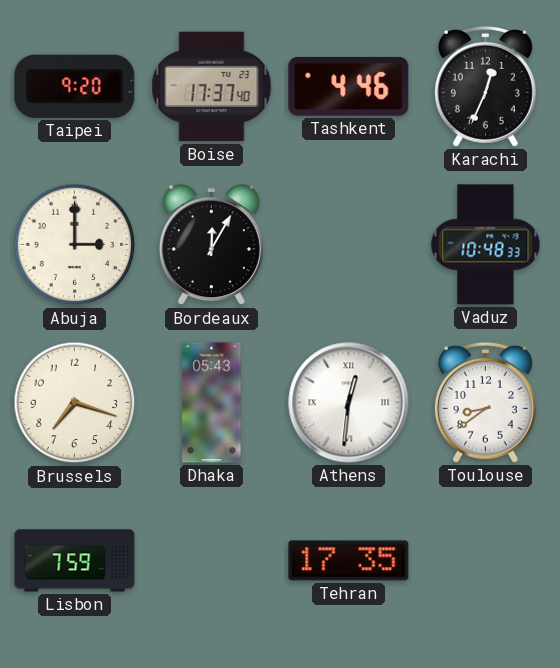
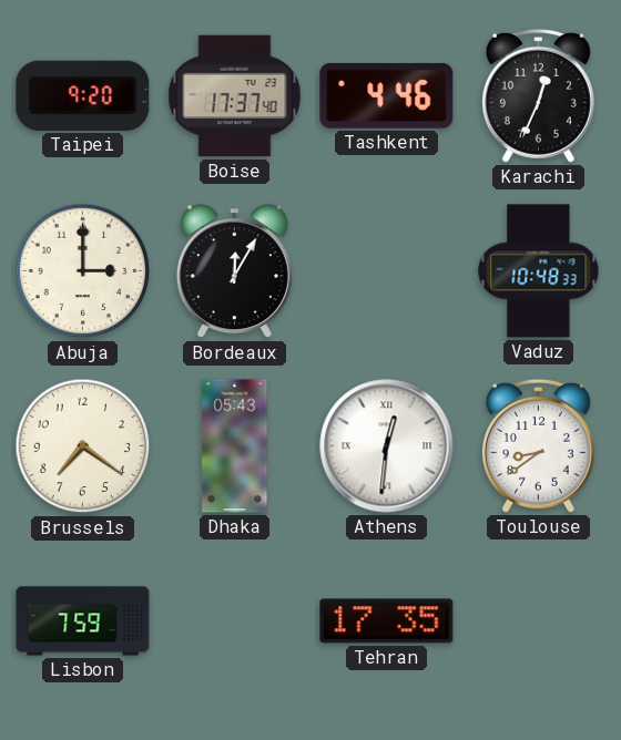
Brussels: 7:18 -> 7:21
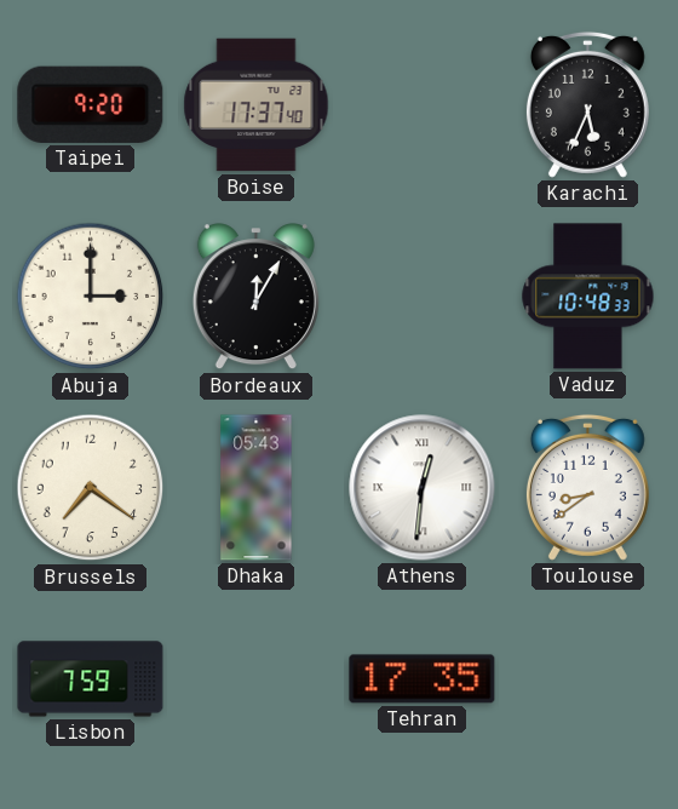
Tashkent: 4:46 -> none
Karachi: 12:34 -> 5:34
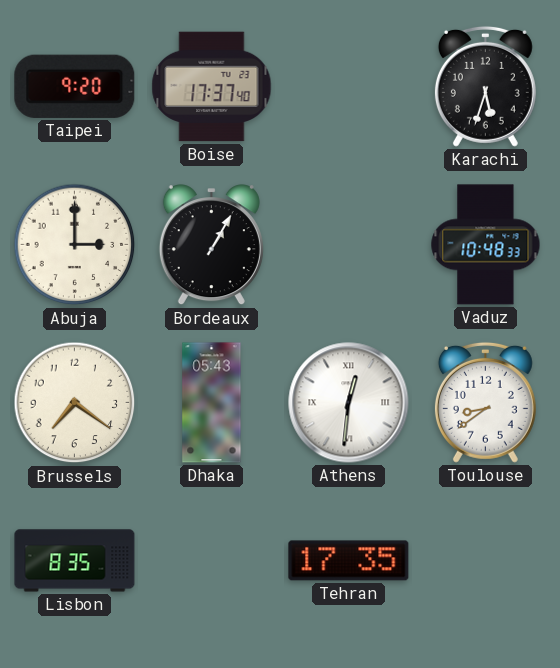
Karachi: 5:34 -> 5:33
Bordeaux: 12:05 -> 1:05
Lisbon: 7:59 -> 8:35
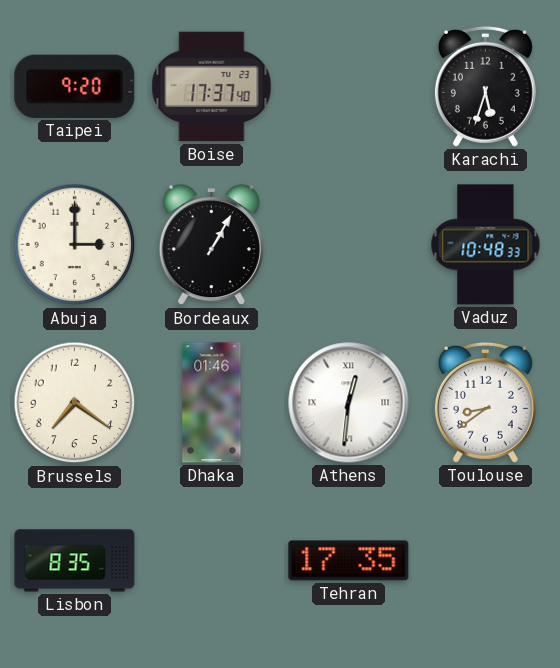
Dhaka: 05:43 -> 01:46
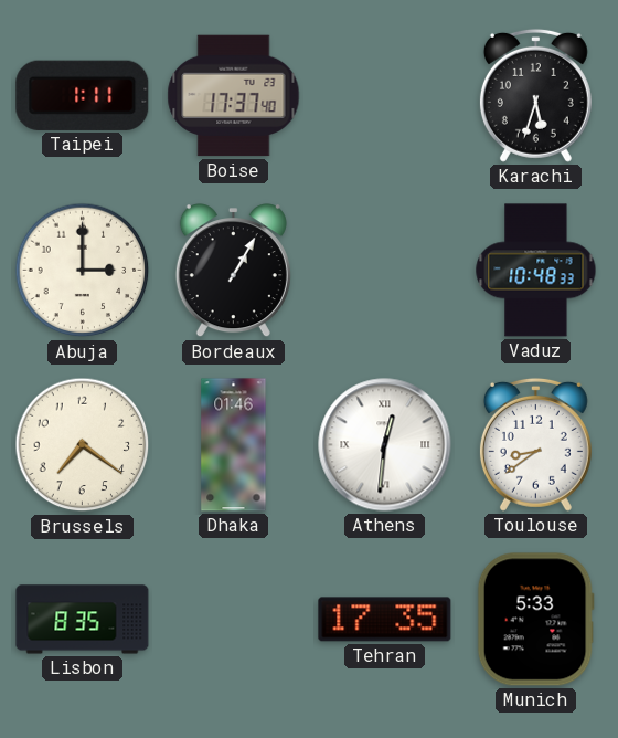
Taipei: 9:20 -> 1:11
Munich: none -> 5:33
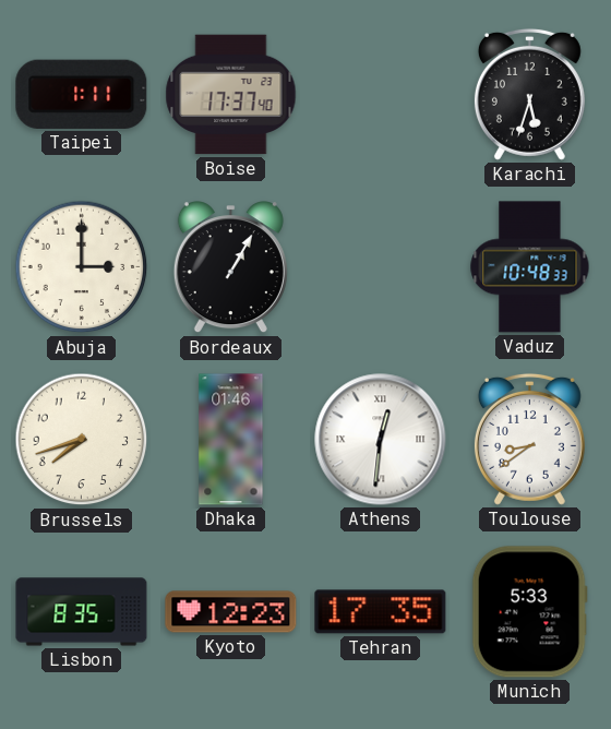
Brussels: 7:21 -> 7:42
Kyoto: none -> 12:23
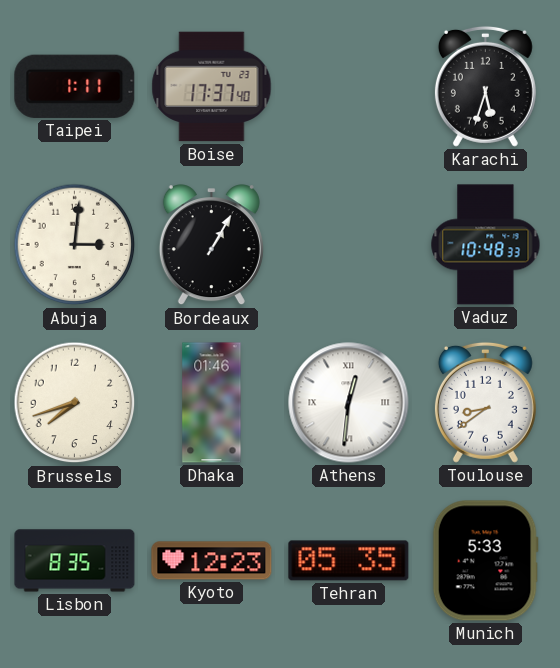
Abuja: 3:00 -> 3:01
Tehran: 17:35 -> 05:35
